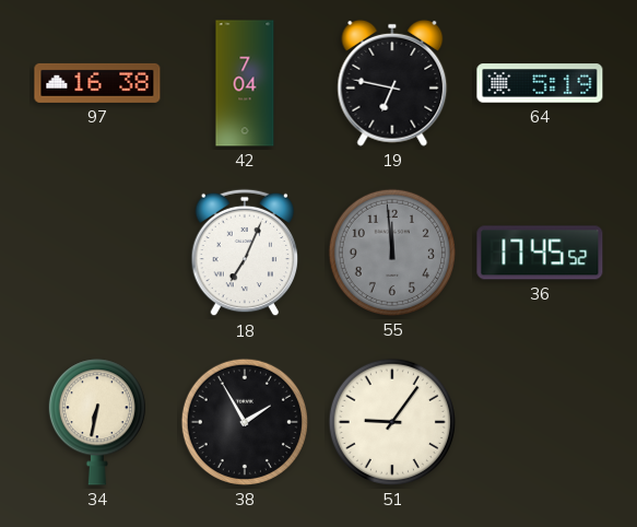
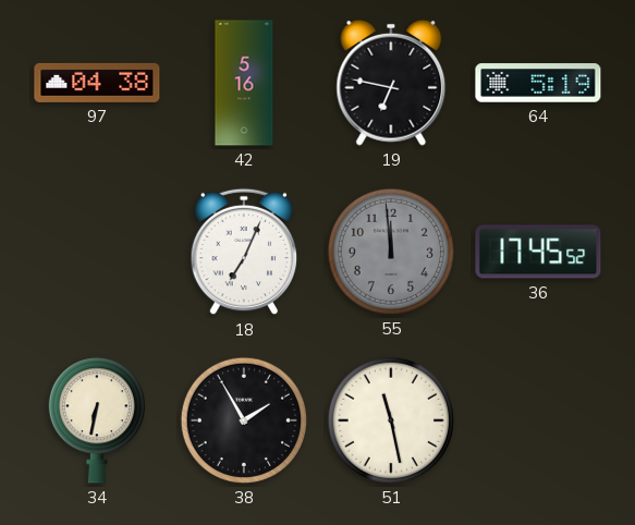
97: 16:38 -> 04:38
42: 7:04 -> 5:16
51: 9:06 -> 11:28
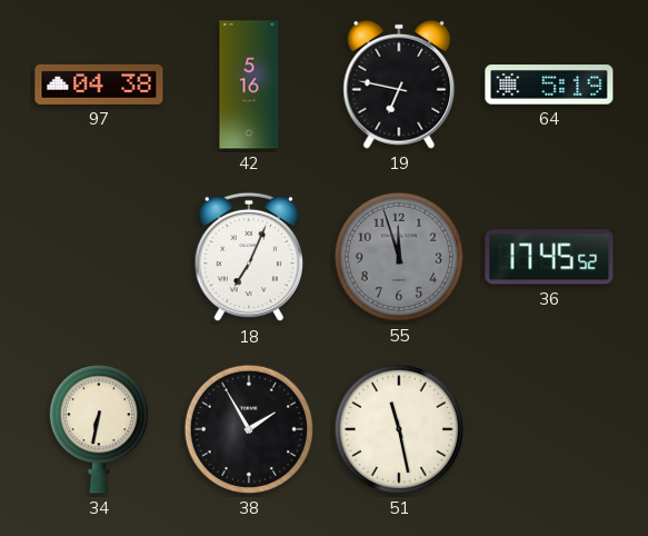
55: 11:59 -> 11:57
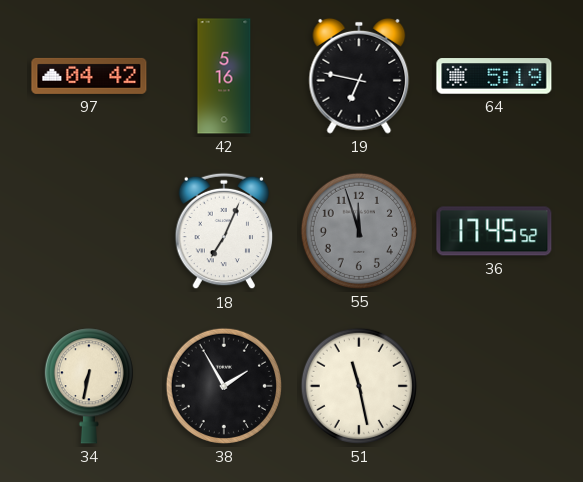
97: 04:38 -> 04:42
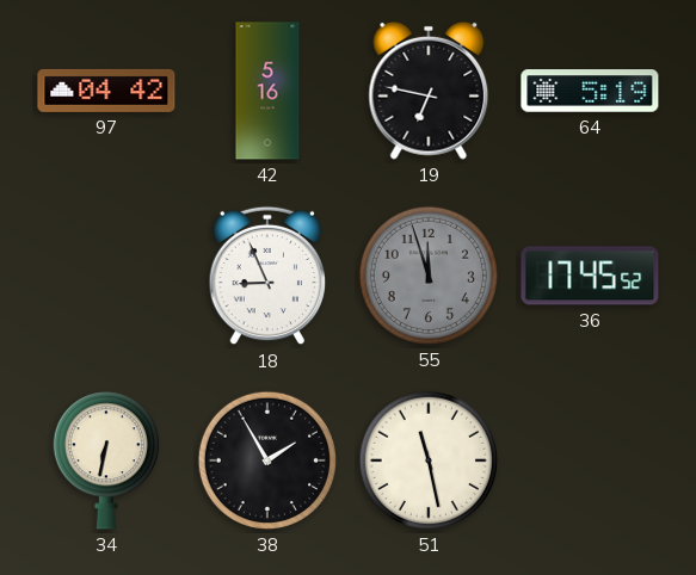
18: 7:04 -> 8:56
